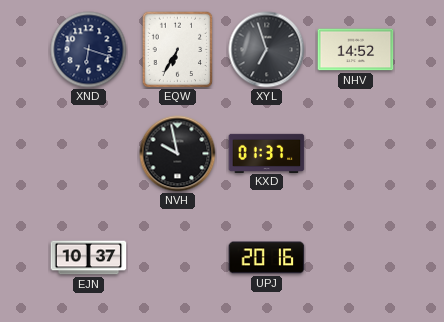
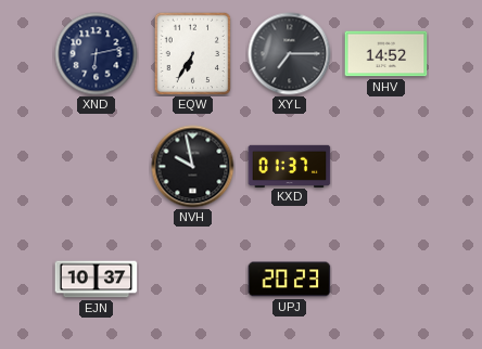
XND: 6:18 -> 6:13
XYL: 6:57 -> 7:15
UPJ: 20:16 -> 20:23
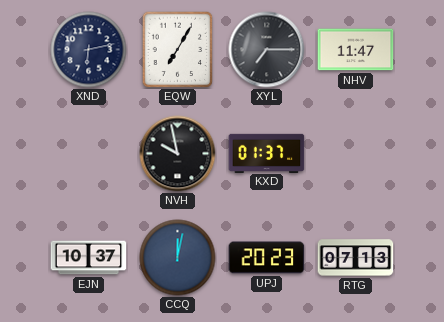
EQW: 6:35 -> 7:05
NHV: 14:52 -> 11:47
CCQ: none -> 12:02
RTG: none -> 07:13
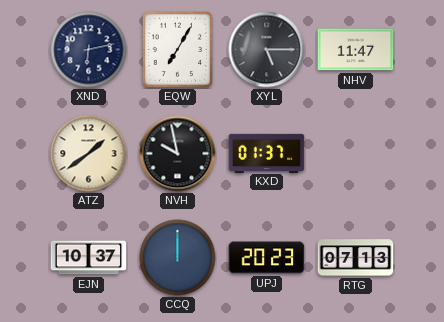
XYL: 7:15 -> 5:15
ATZ: none -> 1:39
CCQ: 12:02 -> 12:00
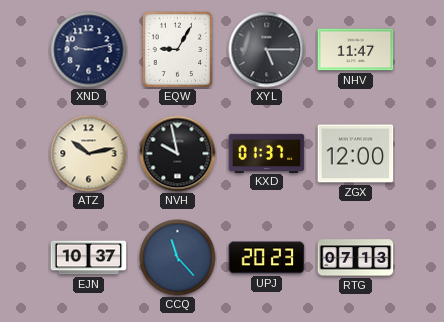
XND: 6:13 -> 9:13
EQW: 7:05 -> 9:05
ATZ: 1:39 -> 10:13
ZGX: none -> 12:00
CCQ: 12:00 -> 11:23
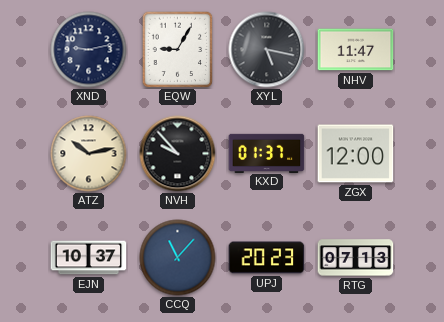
XYL: 5:15 -> 5:17
NVH: 9:58 -> 9:53
CCQ: 11:23 -> 11:07
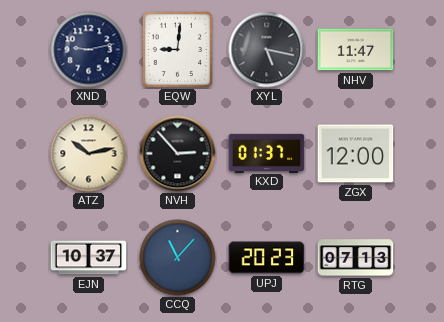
EQW: 9:05 -> 9:01
NVH: 9:53 -> 2:53
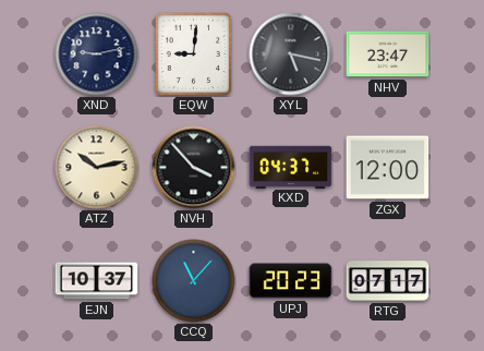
NHV: 11:47 -> 23:47
NVH: 2:53 -> 3:53
KXD: 01:37 -> 04:37
RTG: 07:13 -> 07:17
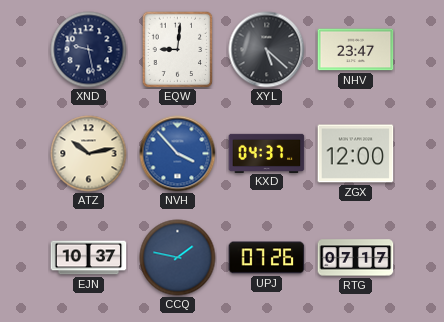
XND: 9:13 -> 9:28
XYL: 5:17 -> 5:22
NVH dial: black -> blue
CCQ: 11:07 -> 1:47
UPJ: 20:23 -> 07:26
